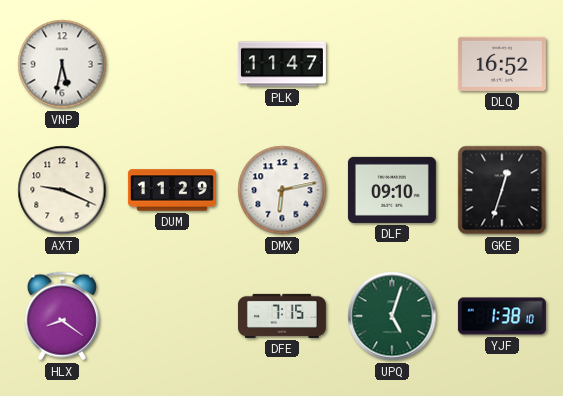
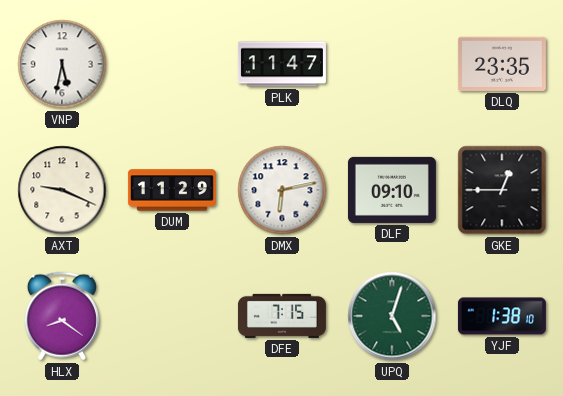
DLQ: 16:52 -> 23:35
GKE: 12:33 -> 12:45
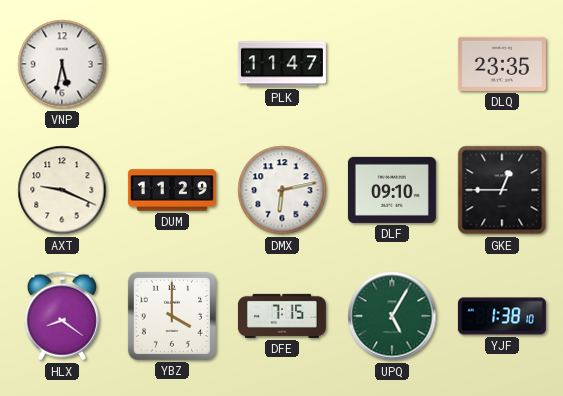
YBZ: none -> 4:00
UPQ: 5:03 -> 5:05
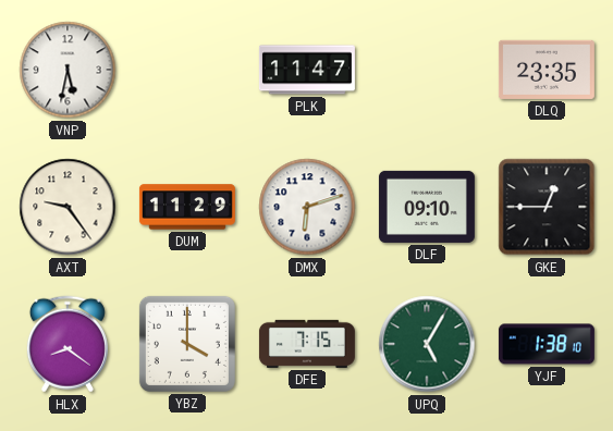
AXT: 9:19 -> 9:24
DMX: 6:13 -> 6:12
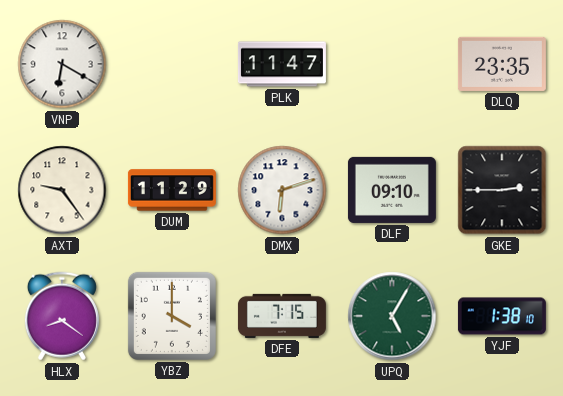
VNP: 5:32 -> 6:20
GKE: 12:45 -> 2:45
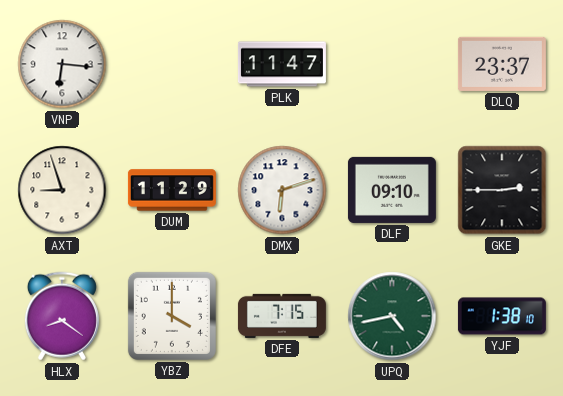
VNP: 6:20 -> 6:16
DLQ: 23:35 -> 23:37
AXT: 9:24 -> 8:57
UPQ: 5:05 -> 4:43
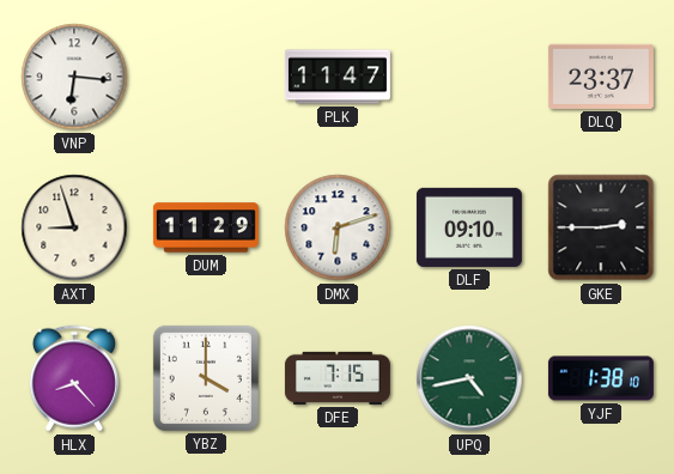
HLX: 8:21 -> 8:23
